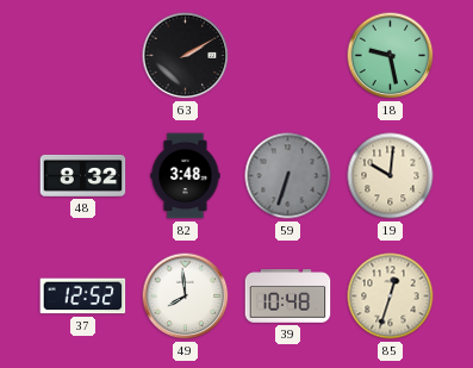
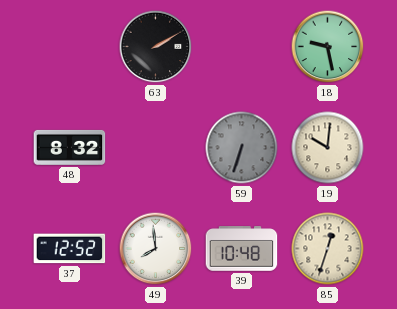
82: 3:48 -> none
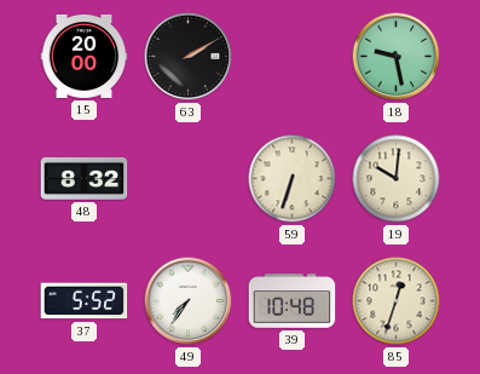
15: none -> 20:00
59 dial: grey -> cream
37: 12:52 -> 5:52
49: 7:59 -> 7:36
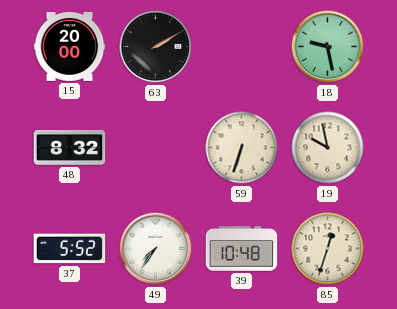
19: 10:01 -> 9:58
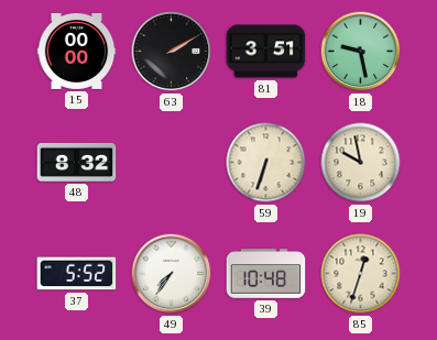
15: 20:00 -> 00:00
81: none -> 3:51
